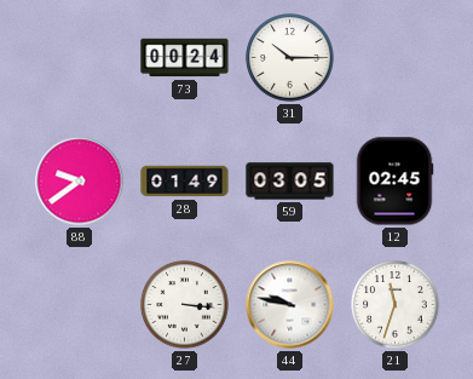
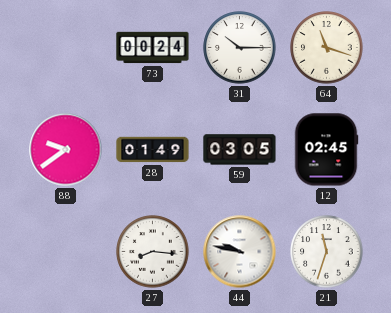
64: none -> 11:18
27: 3:16 -> 8:16
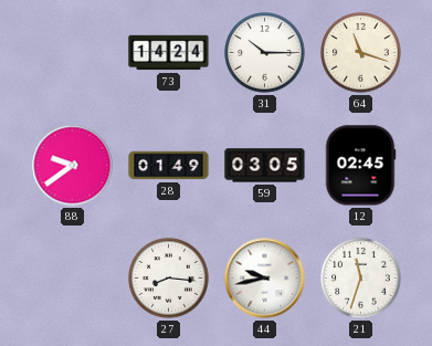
73: 00:24 -> 14:24
44: 9:47 -> 9:43
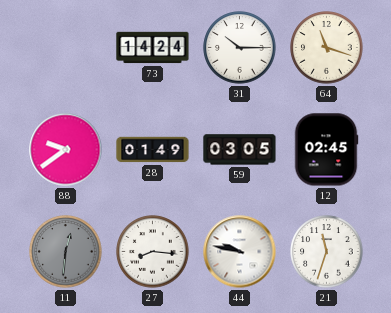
11: none -> 12:31
44: 9:43 -> 9:47
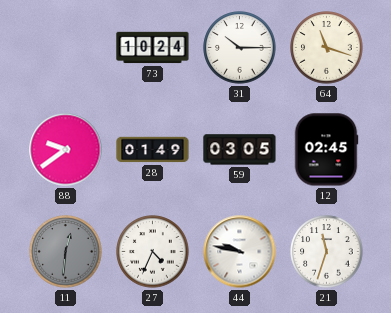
73: 14:24 -> 10:24
27: 8:16 -> 4:34
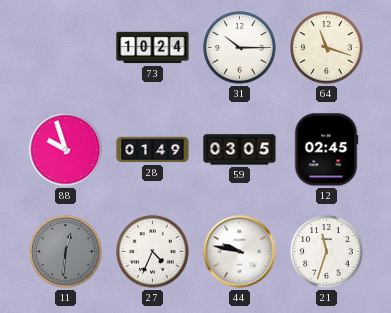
88: 9:39 -> 9:57
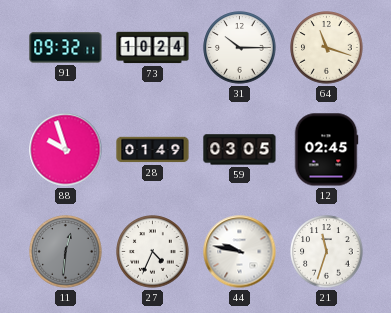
91: none -> 09:32
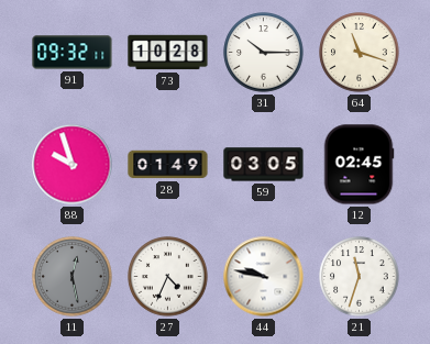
73: 10:24 -> 10:28
11: 12:31 -> 12:28
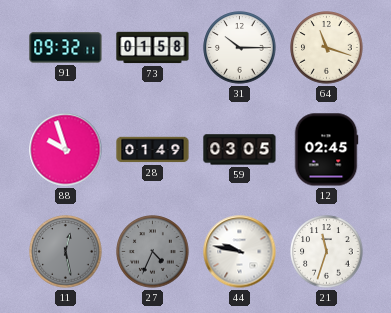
73: 10:28 -> 01:58
27 dial: white -> grey
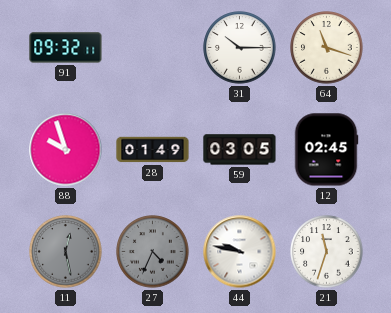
73: 01:58 -> none
